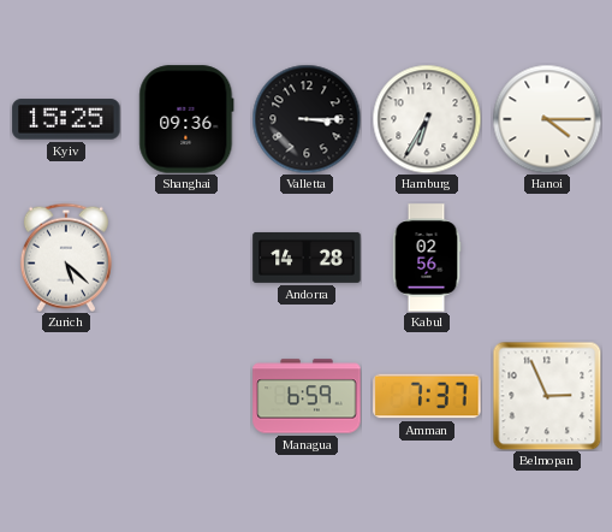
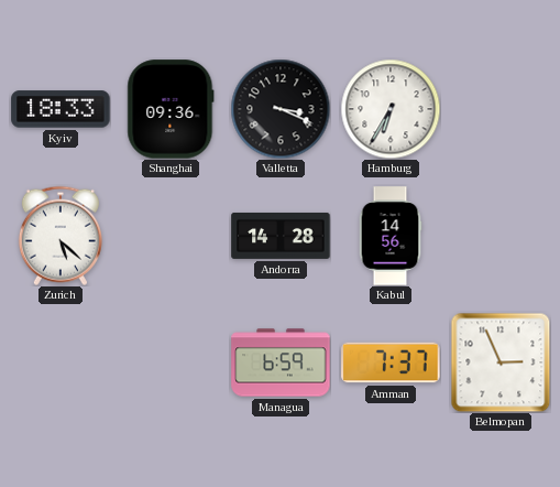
Kyiv: 15:25 -> 18:33
Valletta: 3:15 -> 3:19
Hanoi: 4:15 -> none
Kabul: 02:56 -> 14:56
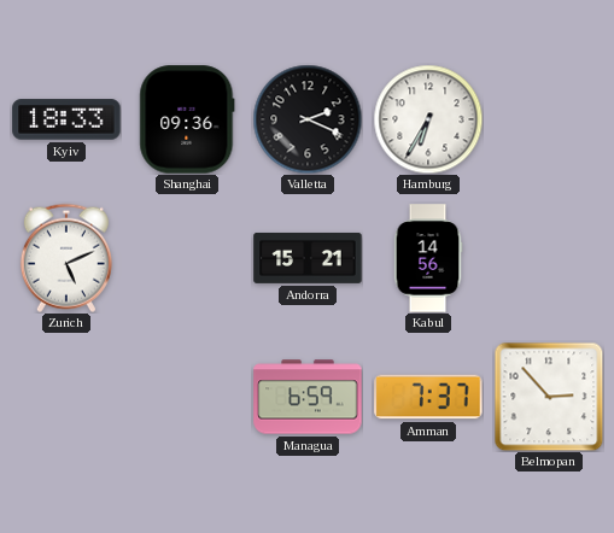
Valletta: 3:19 -> 2:19
Zurich: 5:22 -> 5:11
Andorra: 14:28 -> 15:21
Belmopan: 2:56 -> 2:53
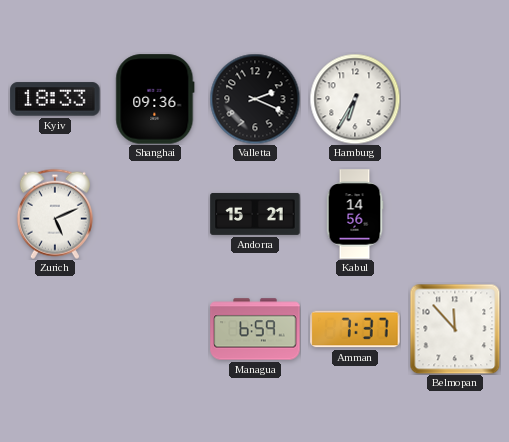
Belmopan: 2:53 -> 11:53
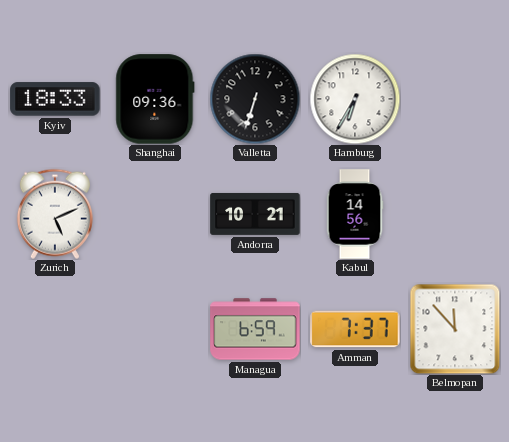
Valletta: 2:19 -> 6:33
Andorra: 15:21 -> 10:21
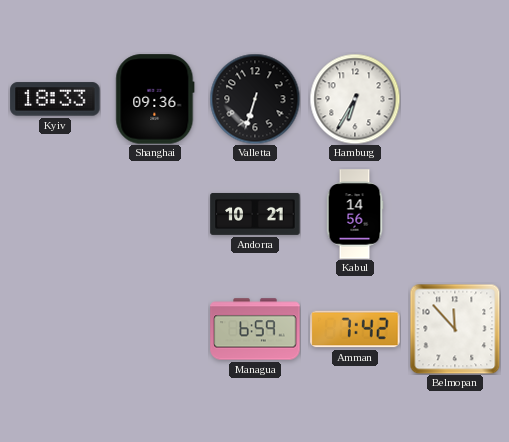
Zurich: 5:11 -> none
Amman: 7:37 -> 7:42
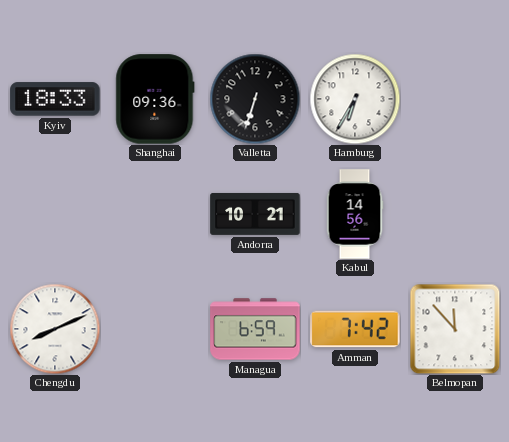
Chengdu: none -> 8:11
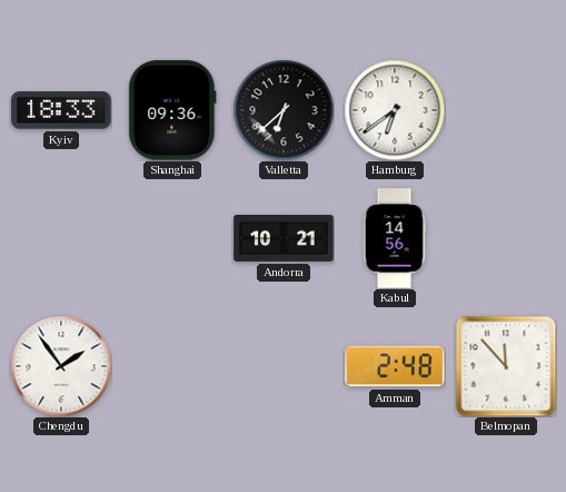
Valletta: 6:33 -> 6:38
Hamburg: 6:35 -> 6:39
Chengdu: 8:11 -> 1:54
Managua: 6:59 -> none
Amman: 7:42 -> 2:48
